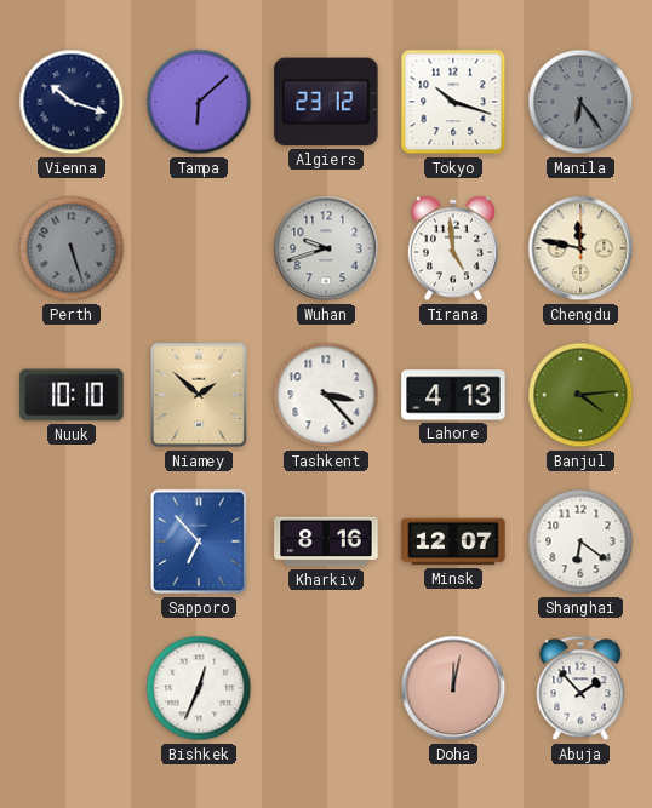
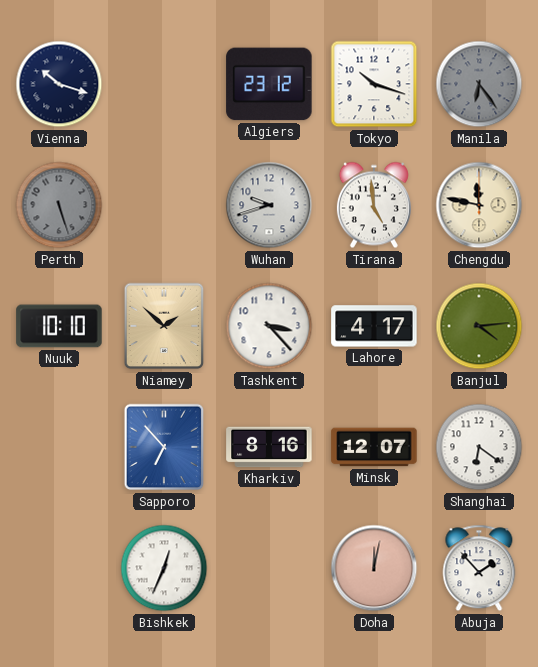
Tampa: 6:08 -> none
Lahore: 4:13 -> 4:17
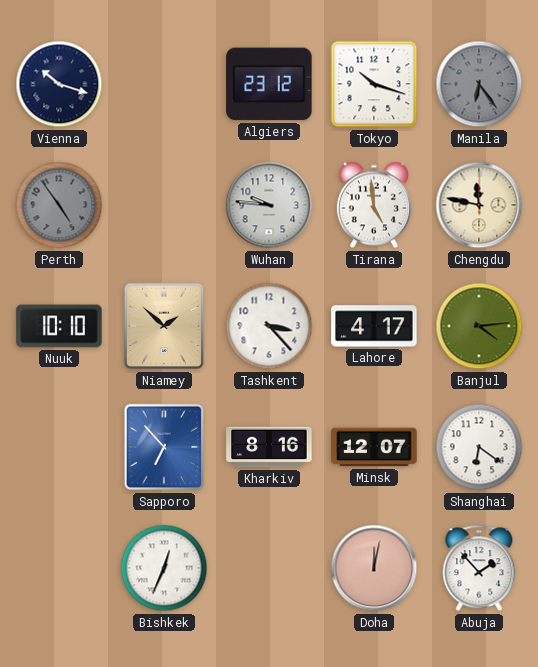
Perth: 5:27 -> 4:54
Wuhan: 9:42 -> 9:46
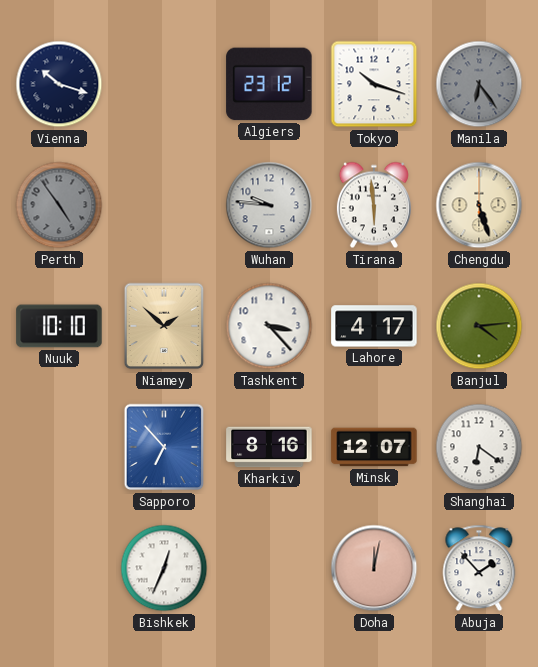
Tirana: 4:59 -> 5:59
Chengdu: 11:47 -> 5:27
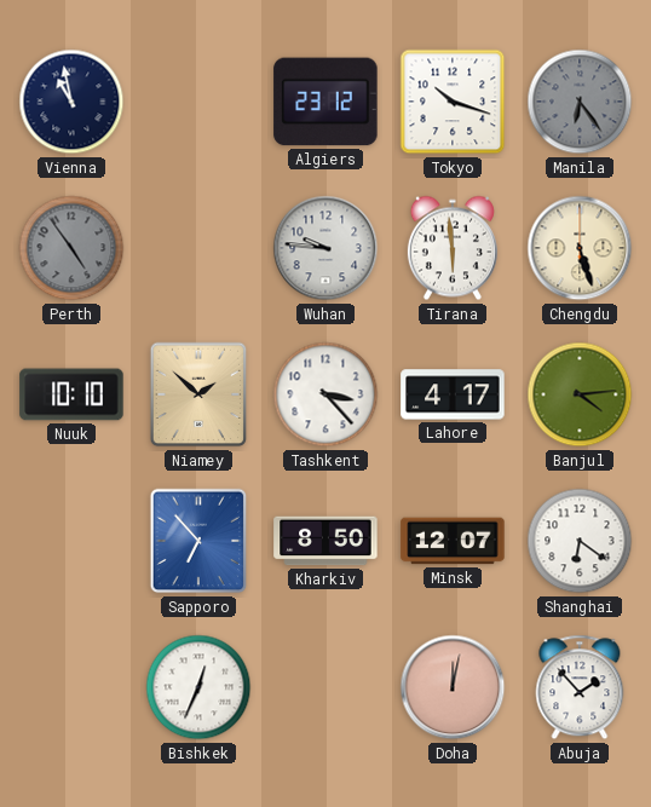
Vienna: 10:18 -> 10:58
Kharkiv: 8:16 -> 8:50
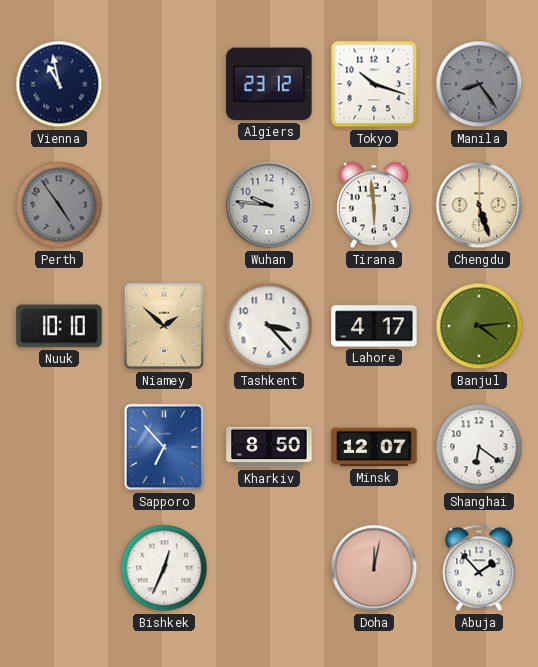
Manila: 6:24 -> 8:24
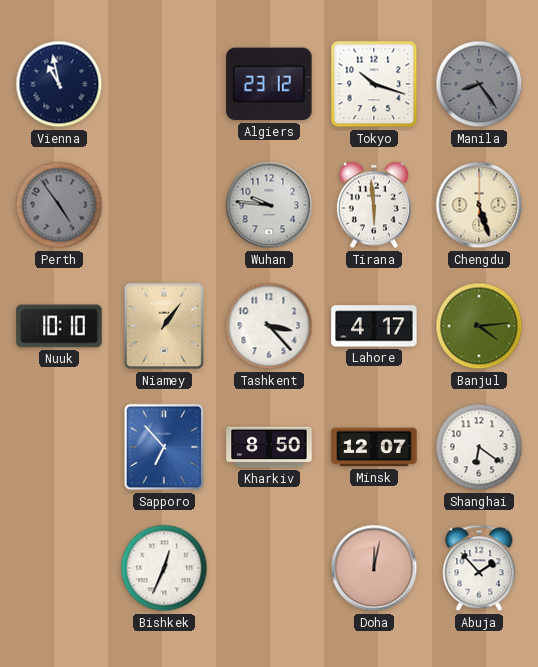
Niamey: 1:52 -> 1:06
